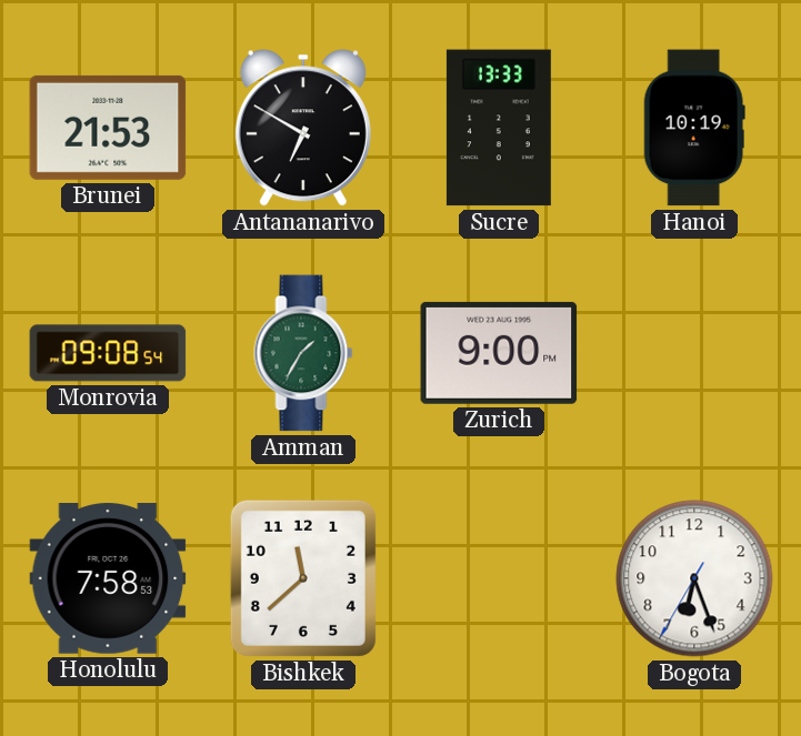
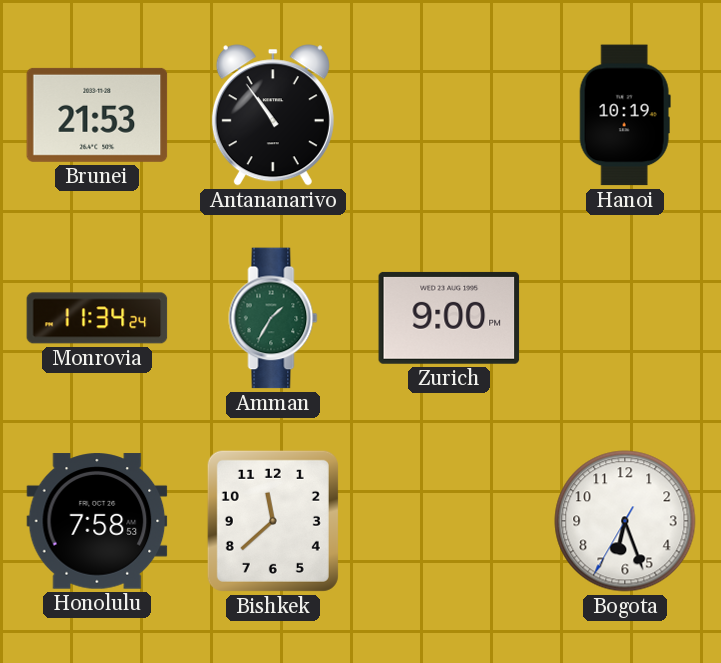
Antananarivo: 6:50 -> 10:54
Sucre: 13:33 -> none
Monrovia: 09:08 -> 11:34
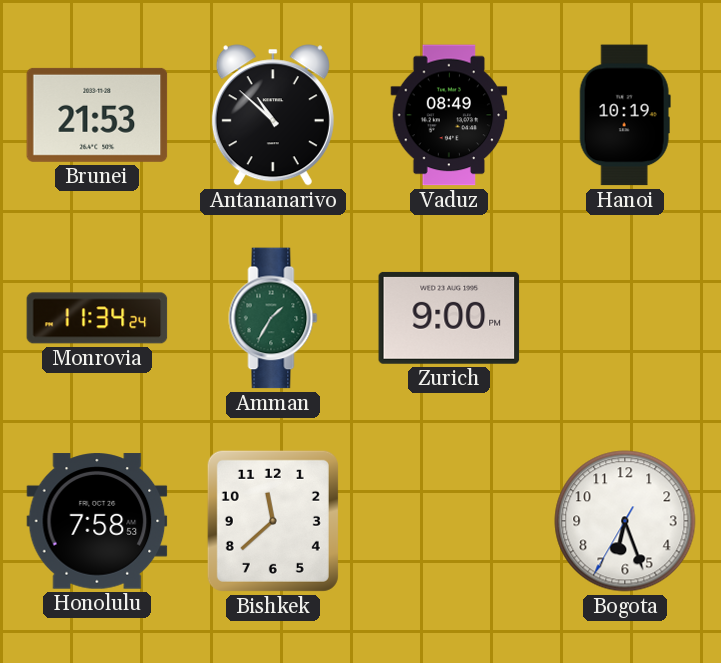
Antananarivo: 10:54 -> 10:52
Vaduz: none -> 08:49
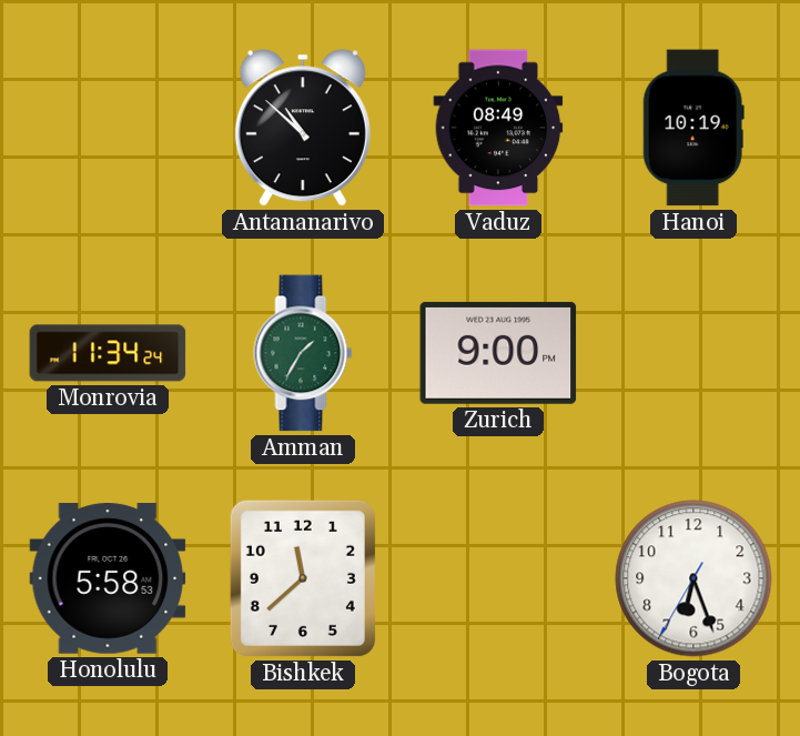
Brunei: 21:53 -> none
Honolulu: 7:58 -> 5:58
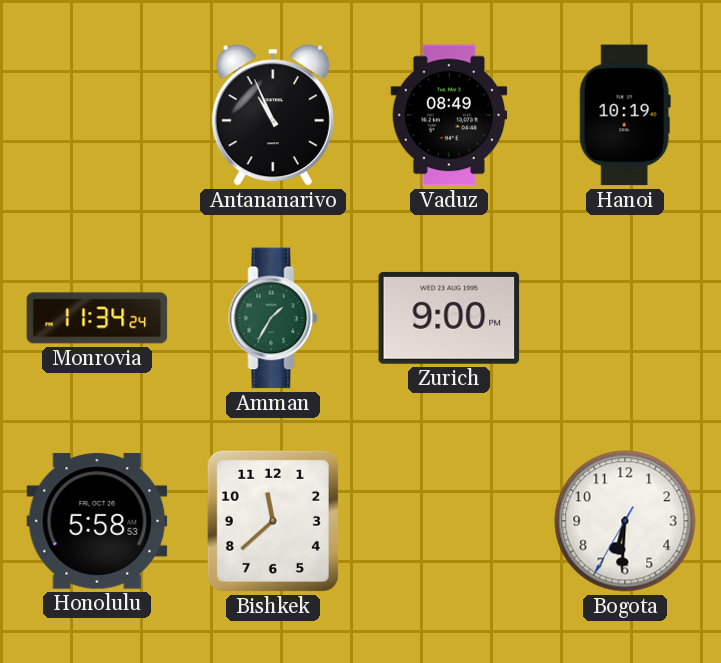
Antananarivo: 10:52 -> 10:56
Bogota: 6:26 -> 6:30
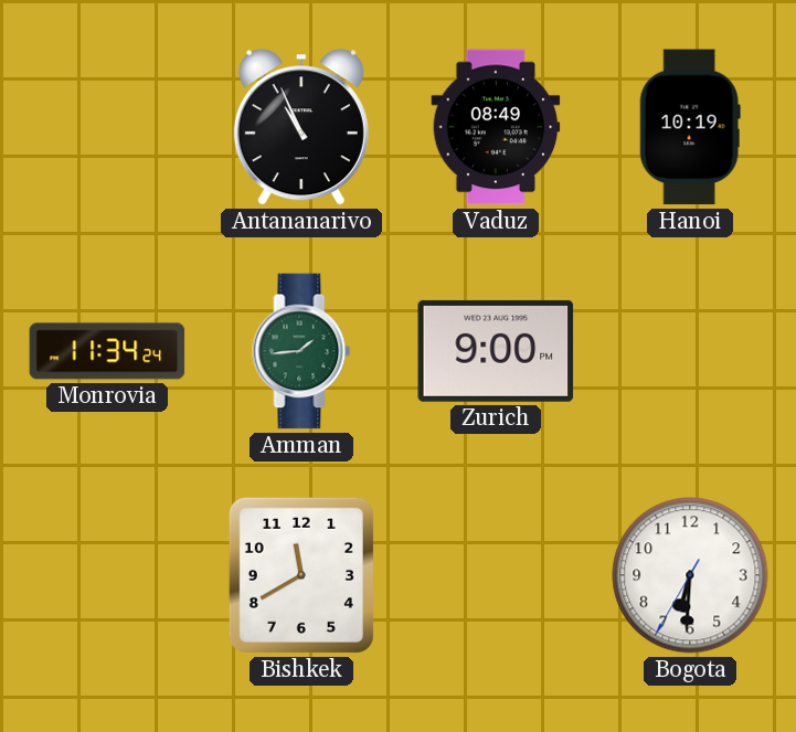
Amman: 1:35 -> 1:44
Honolulu: 5:58 -> none
Bishkek: 11:38 -> 11:40
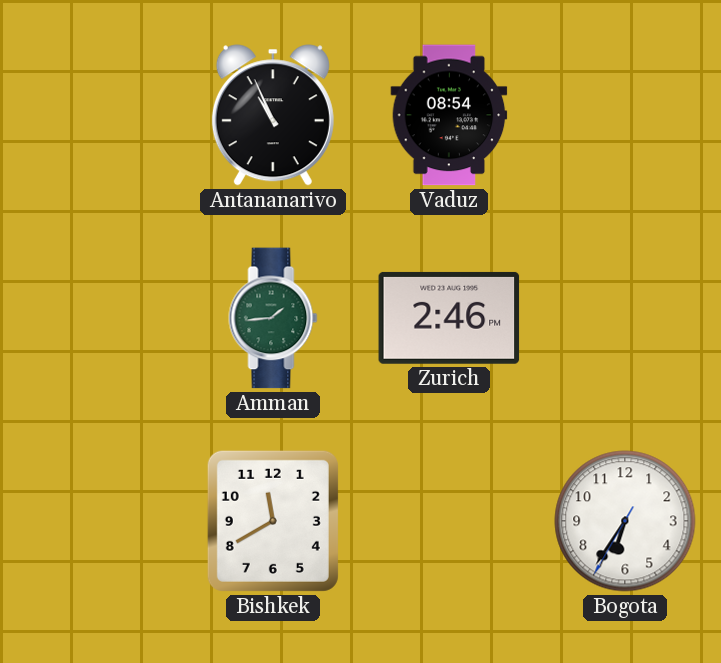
Vaduz: 08:49 -> 08:54
Hanoi: 10:19 -> none
Monrovia: 11:34 -> none
Zurich: 9:00 -> 2:46
Bogota: 6:30 -> 6:35
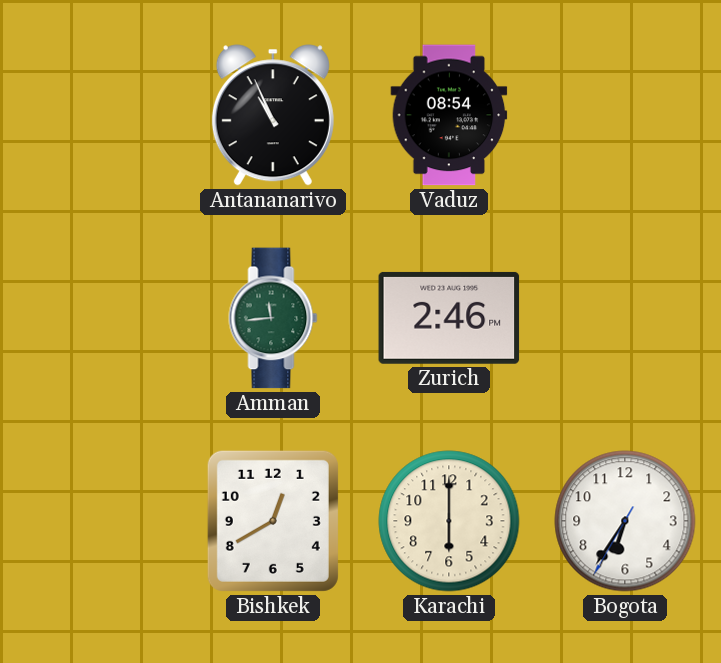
Amman: 1:44 -> 11:44
Bishkek: 11:40 -> 12:40
Karachi: none -> 6:00
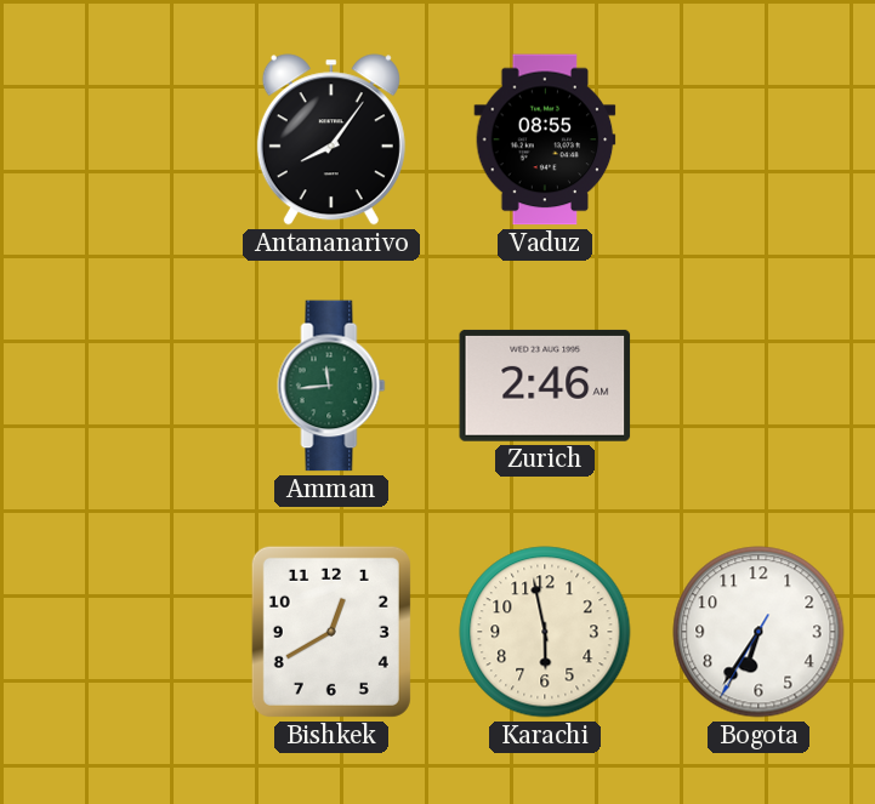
Antananarivo: 10:56 -> 8:06
Vaduz: 08:54 -> 08:55
Zurich: 2:46 PM -> 2:46 AM
Karachi: 6:00 -> 5:58
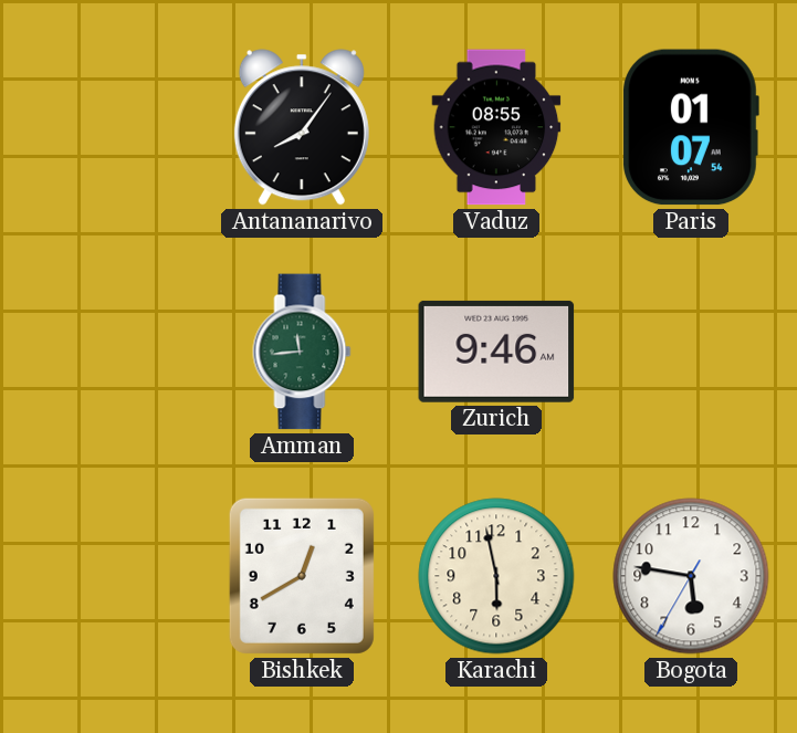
Paris: none -> 01:07
Zurich: 2:46 -> 9:46
Bogota: 6:35 -> 5:46
